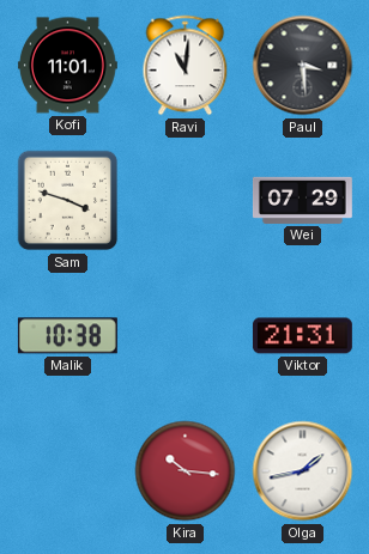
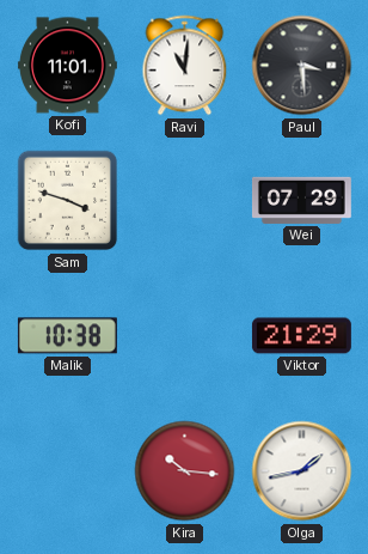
Viktor: 21:31 -> 21:29
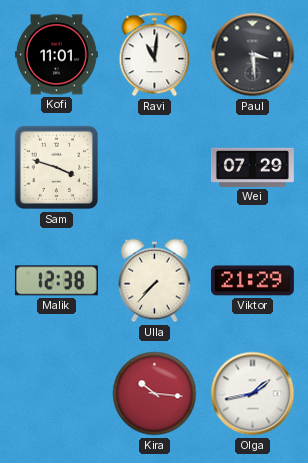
Malik: 10:38 -> 12:38
Ulla: none -> 7:37
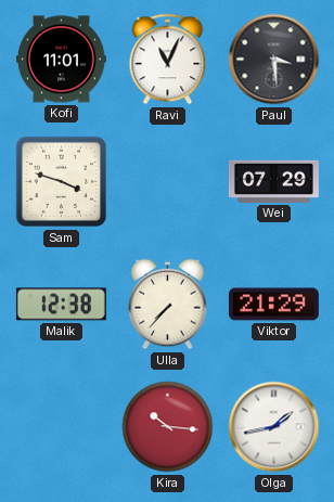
Ravi: 11:01 -> 11:04
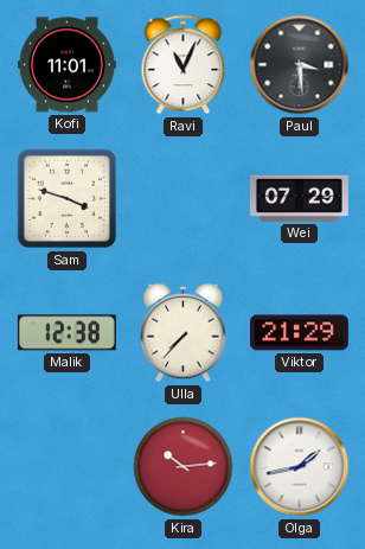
Kira: 10:16 -> 10:14
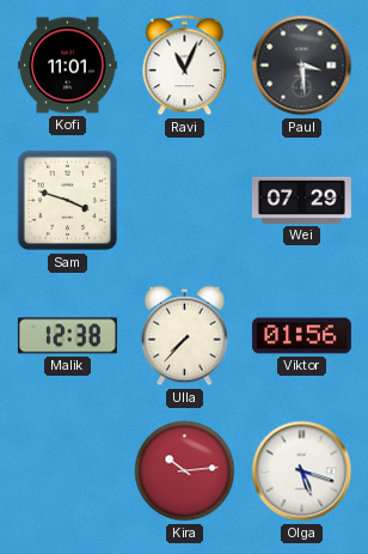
Viktor: 21:29 -> 01:56
Olga: 1:43 -> 5:18
